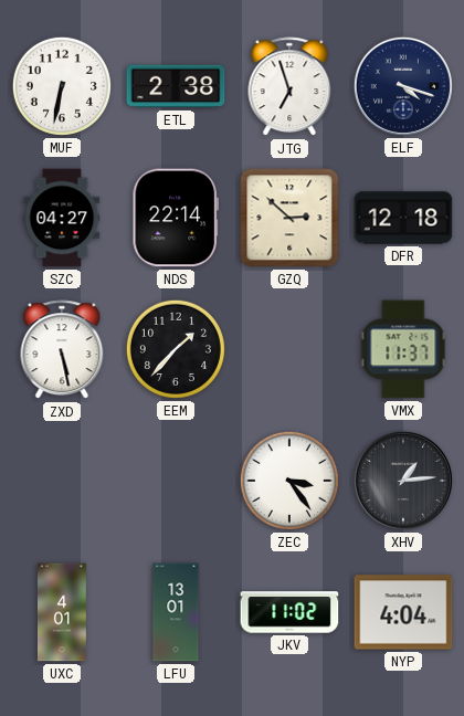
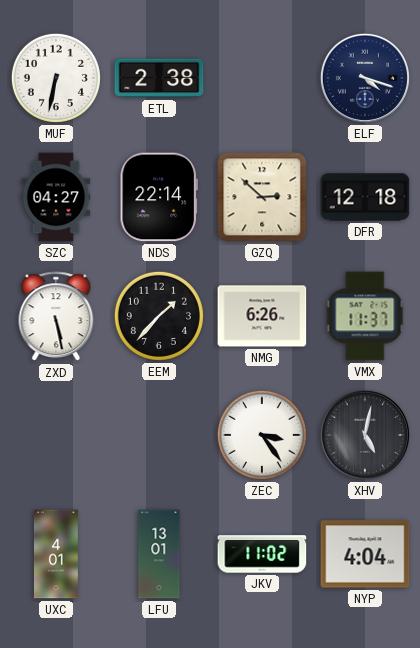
JTG: 6:57 -> none
NMG: none -> 6:26
XHV: 1:14 -> 5:02
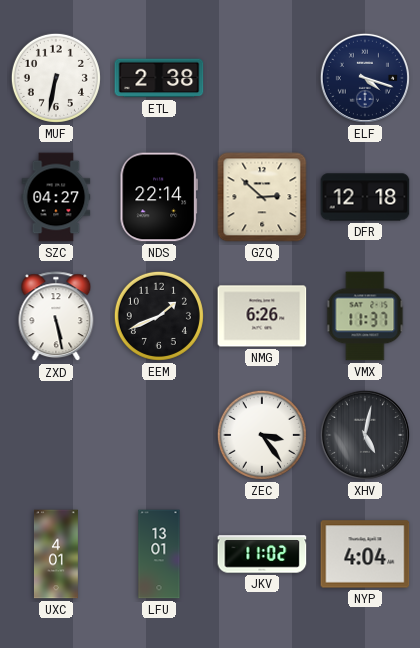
EEM: 1:37 -> 1:41
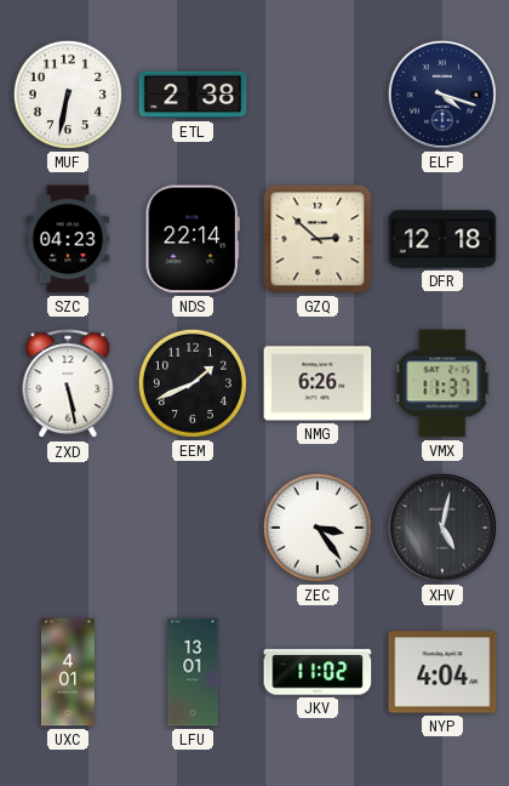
SZC: 04:27 -> 04:23
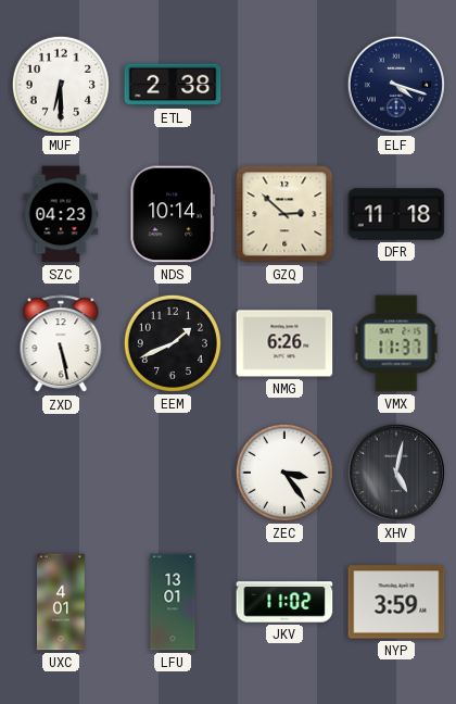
MUF: 6:32 -> 6:30
NDS: 22:14 -> 10:14
DFR: 12:18 -> 11:18
NYP: 4:04 -> 3:59
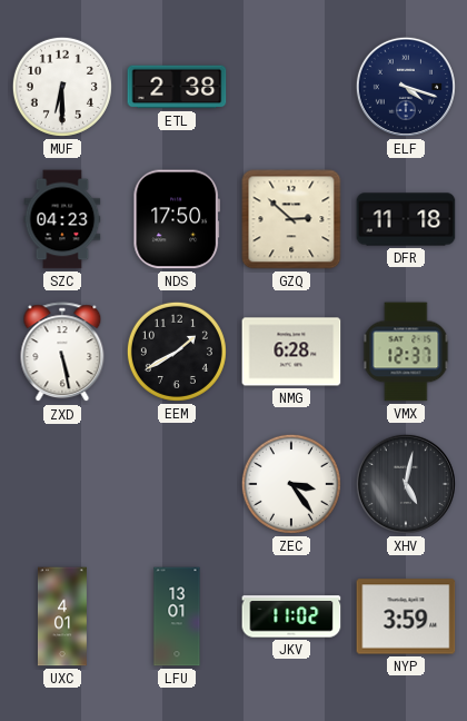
NDS: 10:14 -> 17:50
EEM: 1:41 -> 1:40
NMG: 6:26 -> 6:28
VMX: 11:37 -> 12:37
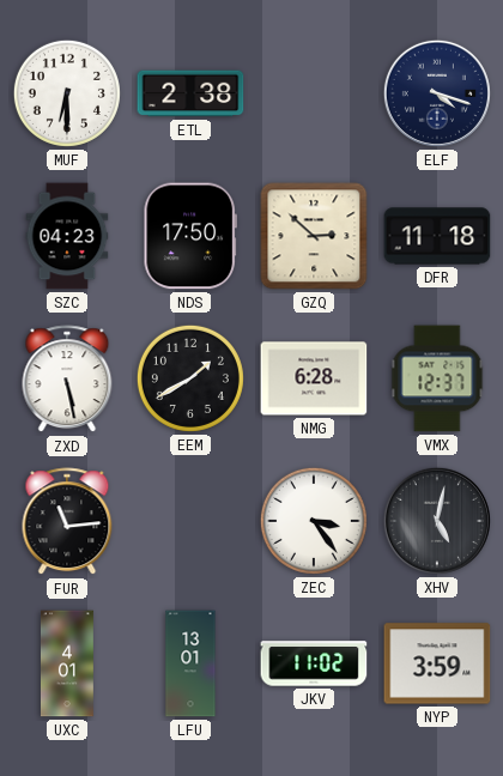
FUR: none -> 11:14
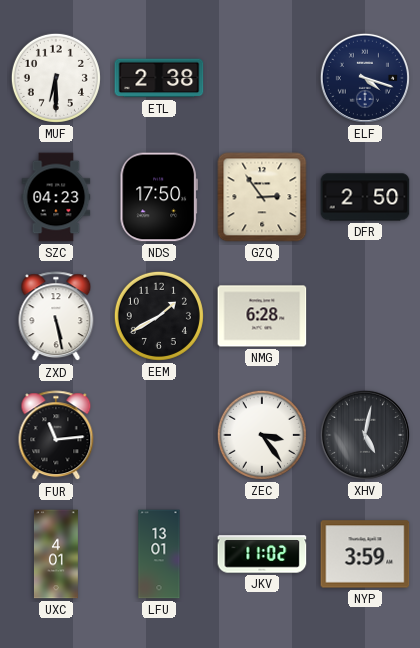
GZQ: 2:52 -> 2:54
DFR: 11:18 -> 2:50
VMX: 12:37 -> none
